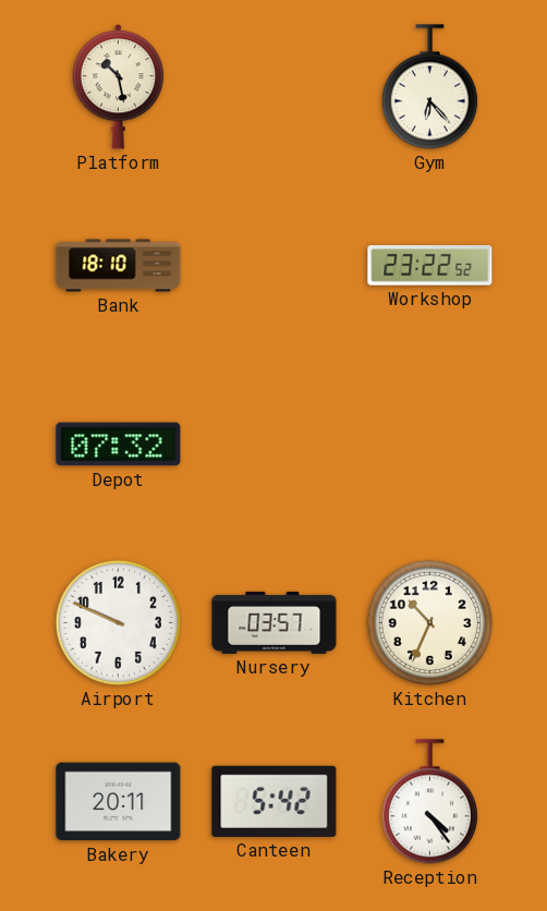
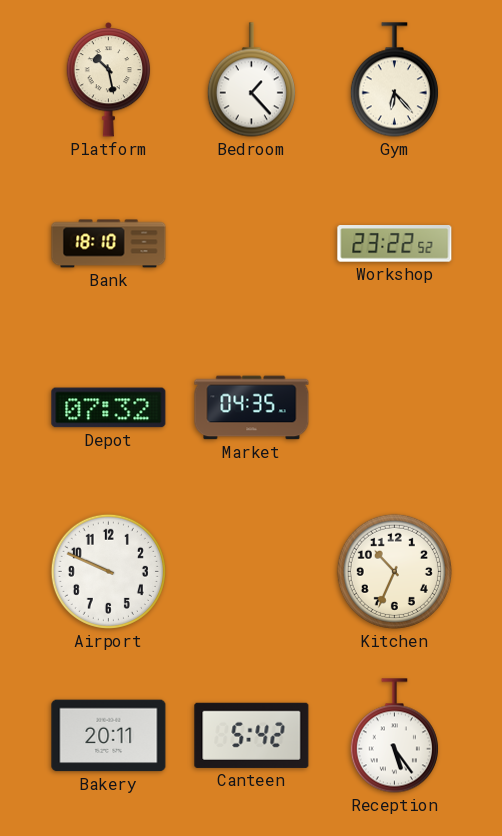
Bedroom: none -> 1:23
Market: none -> 04:35
Nursery: 03:57 -> none
Reception: 4:24 -> 5:24
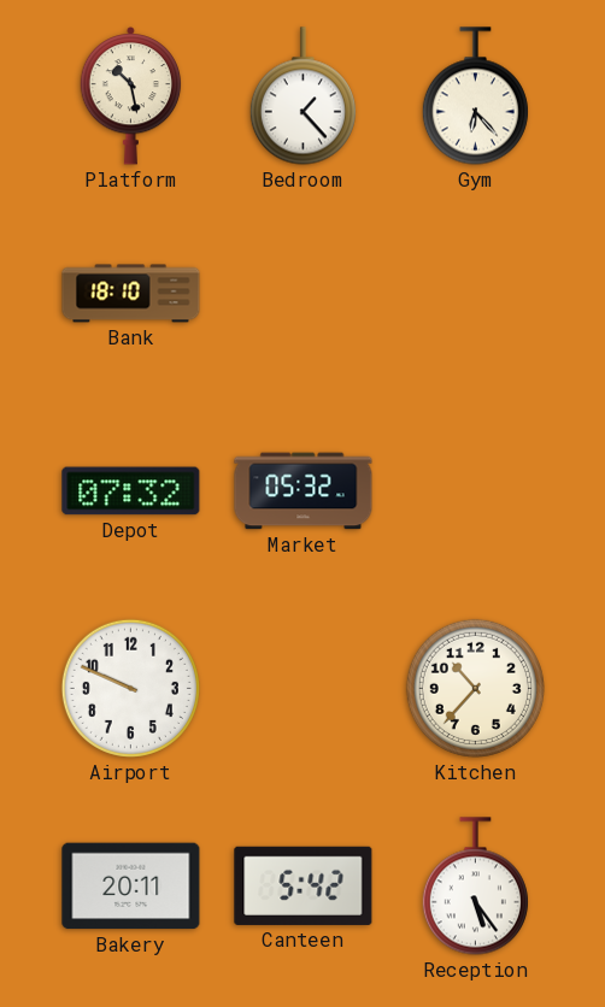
Workshop: 23:22 -> none
Market: 04:35 -> 05:32
Kitchen: 10:34 -> 10:37
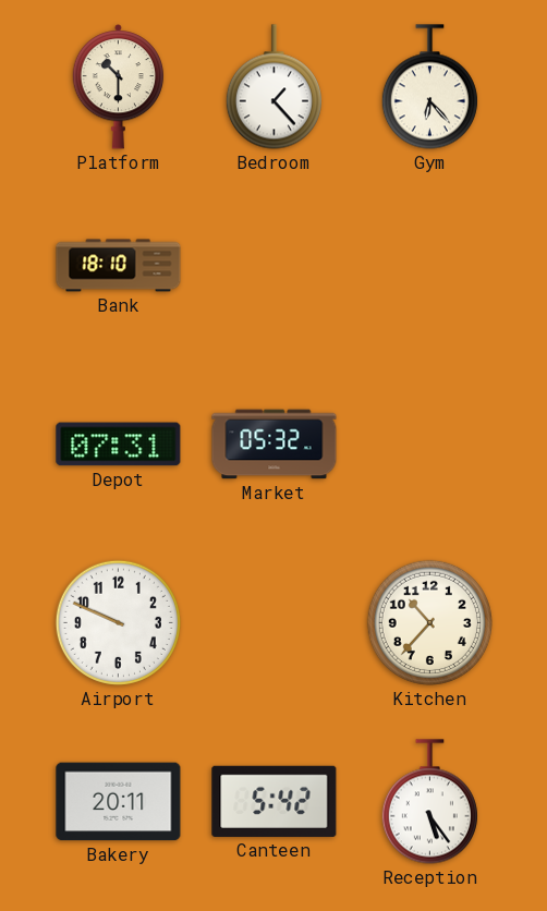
Platform: 10:28 -> 10:30
Depot: 07:32 -> 07:31
